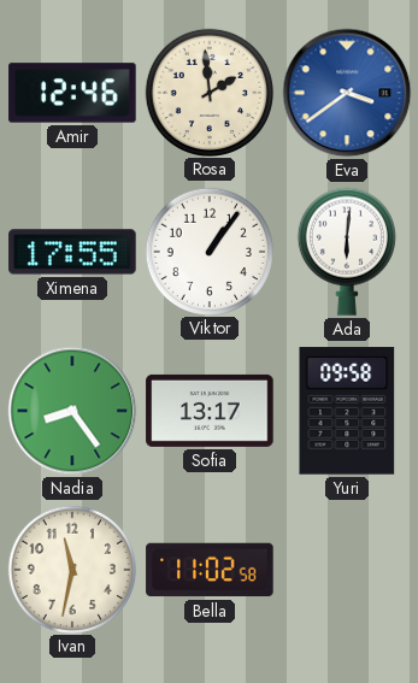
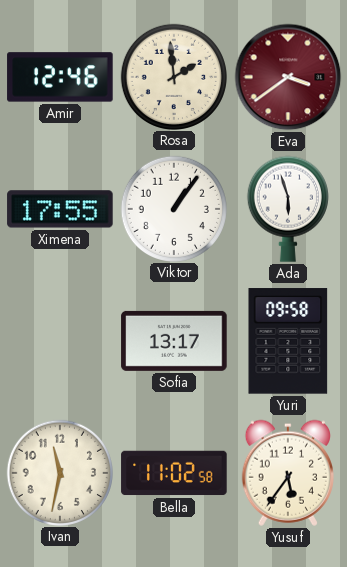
Eva dial: blue -> burgundy
Ada: 6:01 -> 5:57
Nadia: 8:24 -> none
Yusuf: none -> 5:36
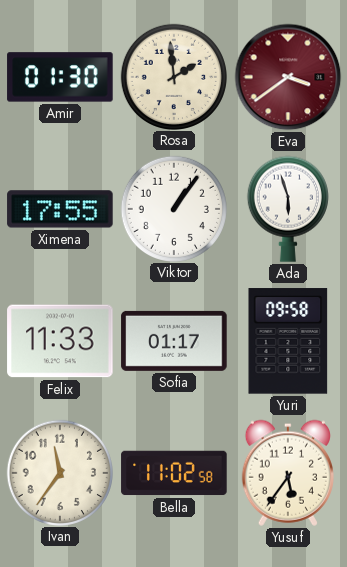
Amir: 12:46 -> 01:30
Felix: none -> 11:33
Sofia: 13:17 -> 01:17
Ivan: 11:32 -> 11:36
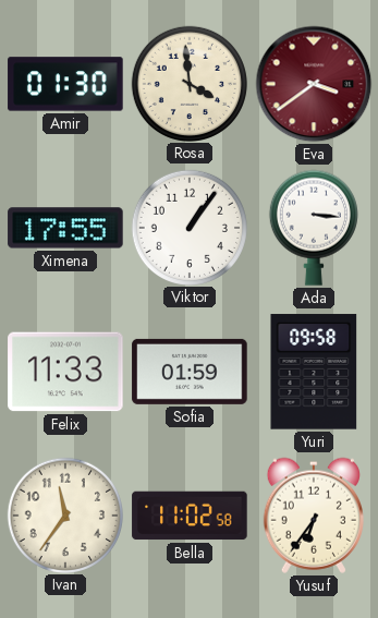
Rosa: 1:59 -> 3:59
Ada: 5:57 -> 3:16
Sofia: 01:17 -> 01:59
Yusuf: 5:36 -> 6:36
